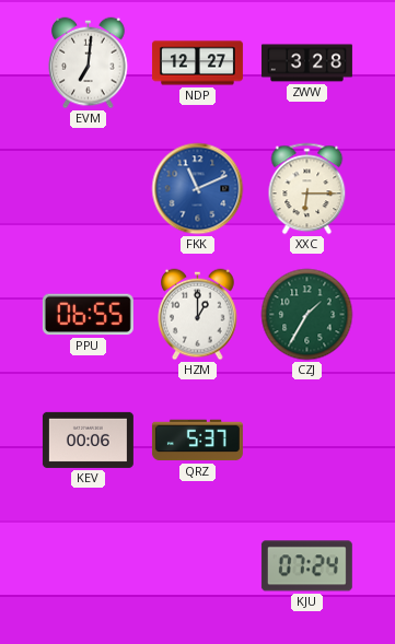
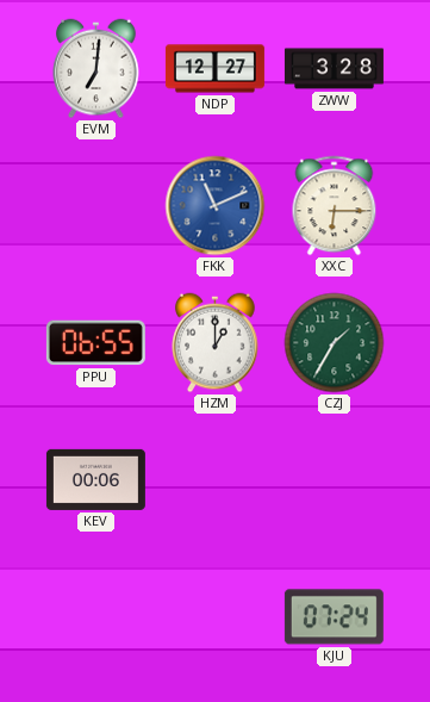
QRZ: 5:37 -> none
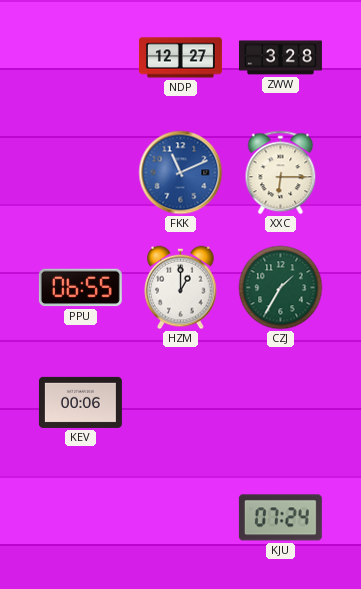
EVM: 7:01 -> none
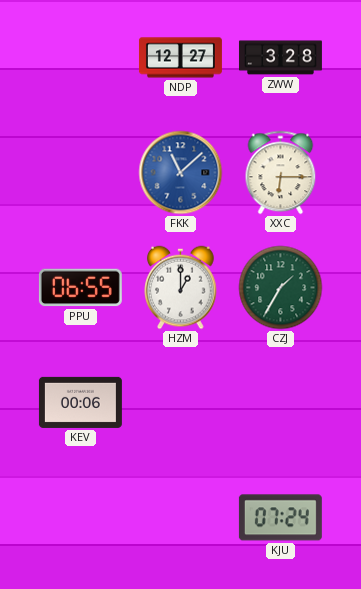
FKK: 11:11 -> 11:08
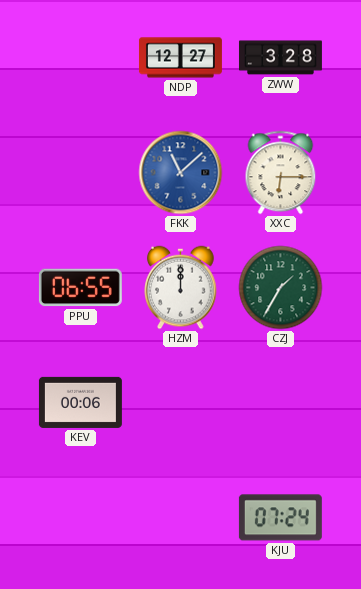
HZM: 1:00 -> 12:00
